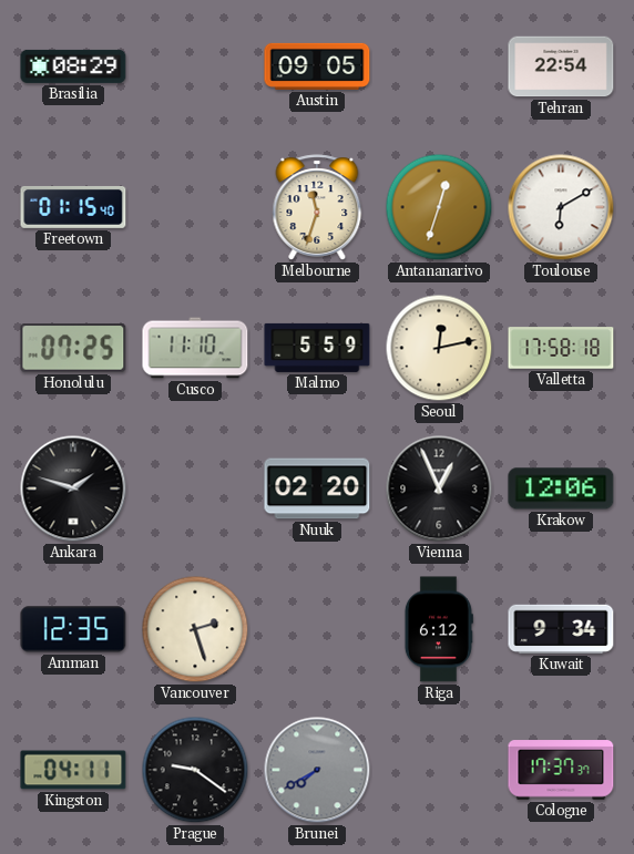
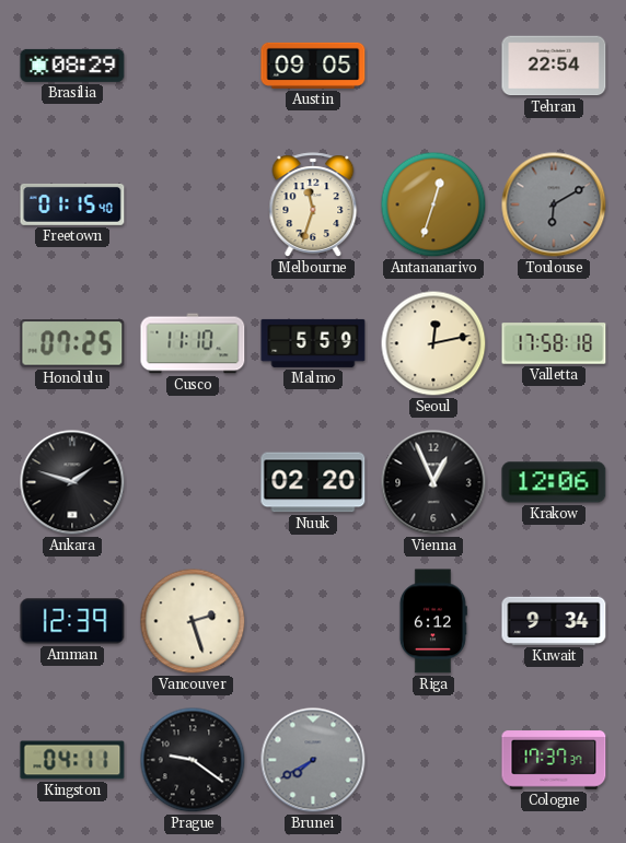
Toulouse dial: white -> grey
Amman: 12:35 -> 12:39
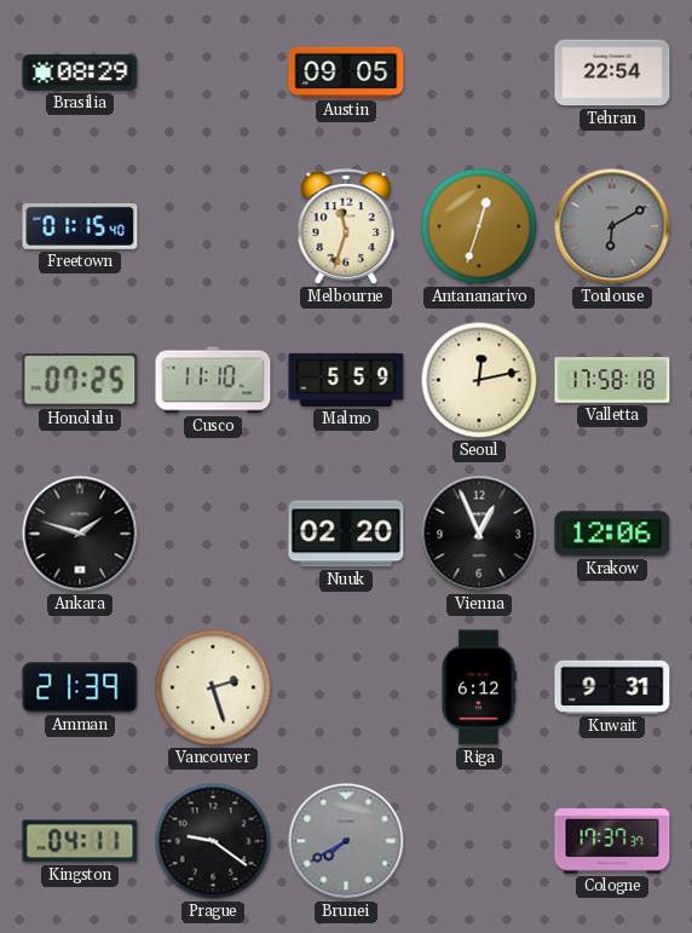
Amman: 12:39 -> 21:39
Kuwait: 9:34 -> 9:31
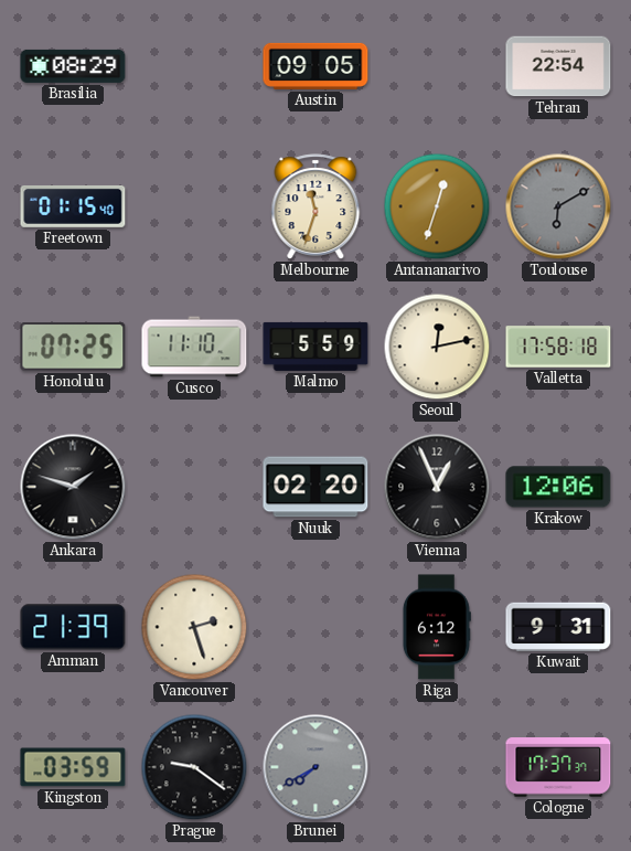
Kingston: 04:11 -> 03:59
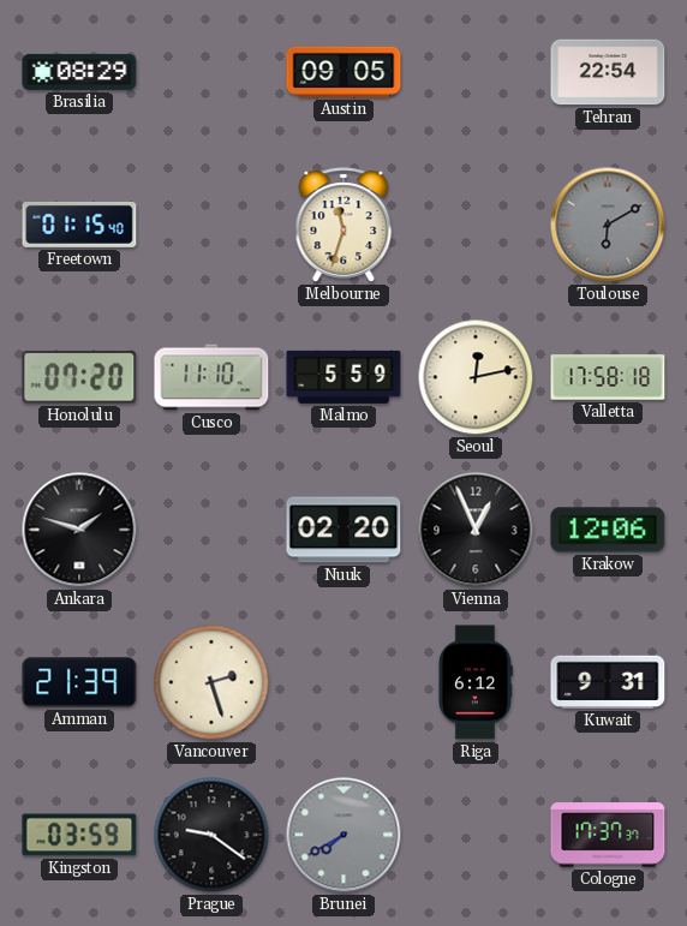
Antananarivo: 12:33 -> none
Honolulu: 07:25 -> 07:20
